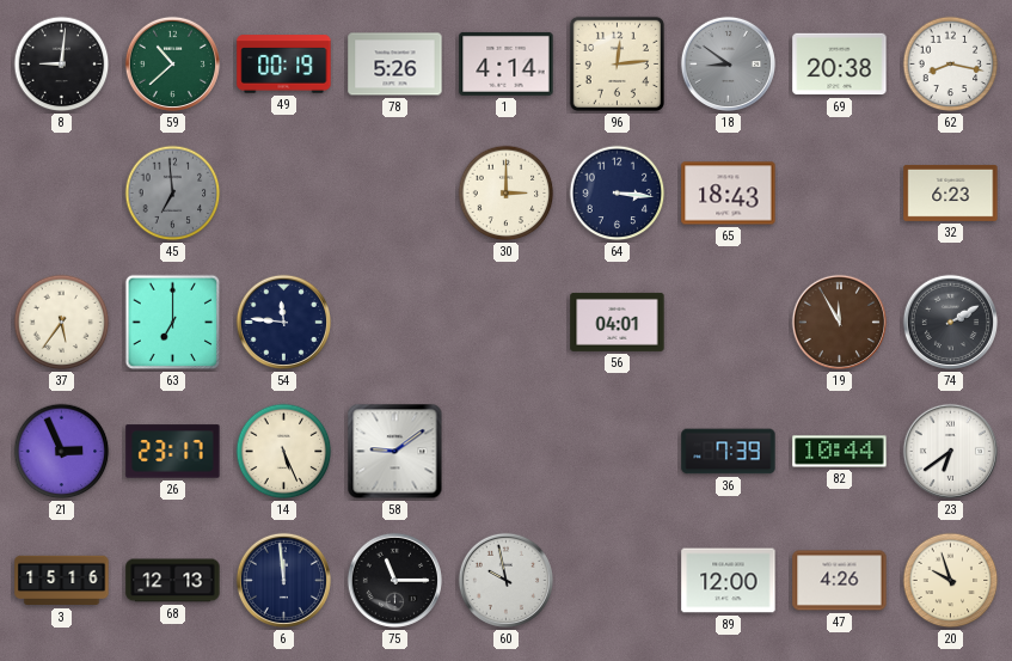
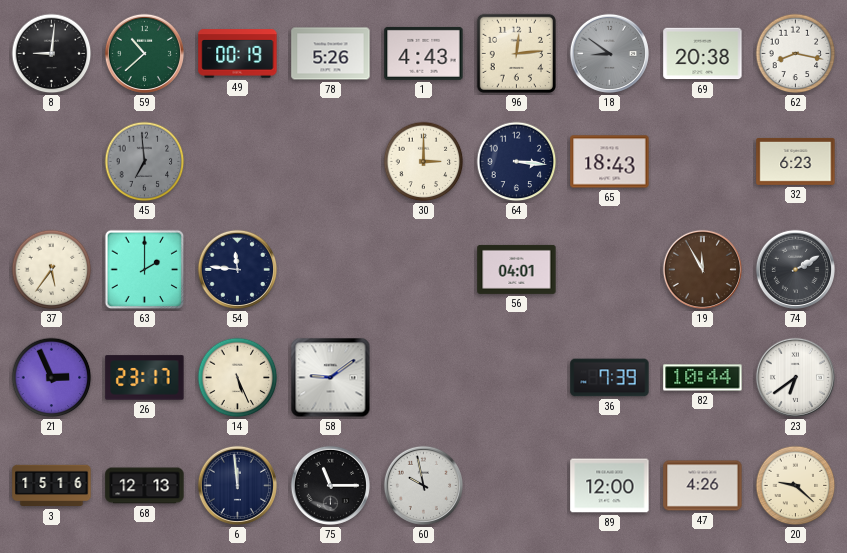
1: 4:14 -> 4:43
63: 7:00 -> 2:00
20: 9:57 -> 9:22
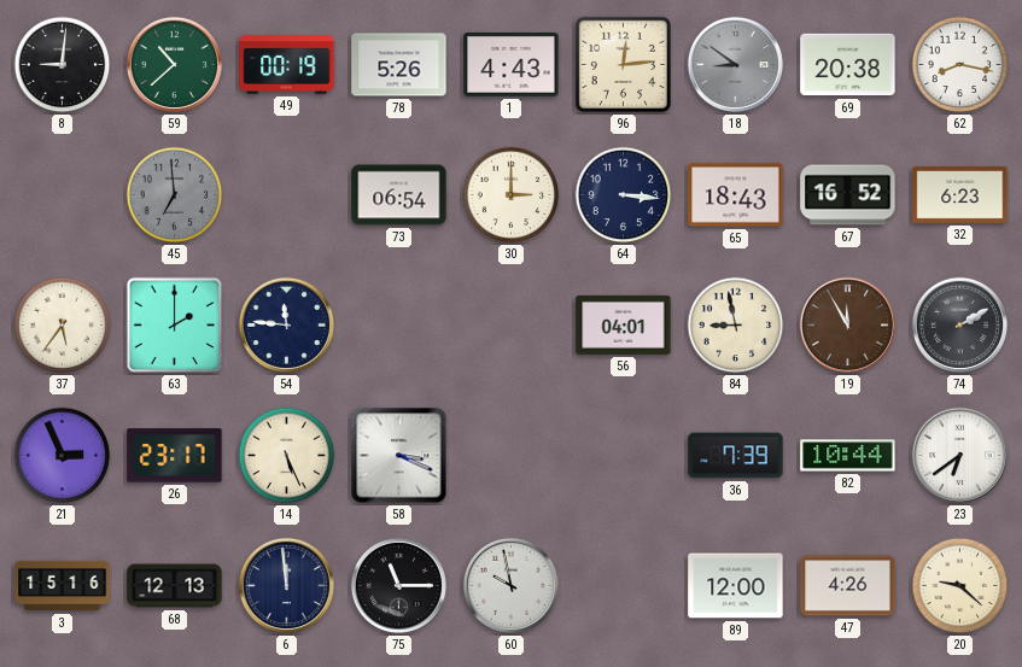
73: none -> 06:54
67: none -> 16:52
84: none -> 8:58
58: 9:09 -> 3:19
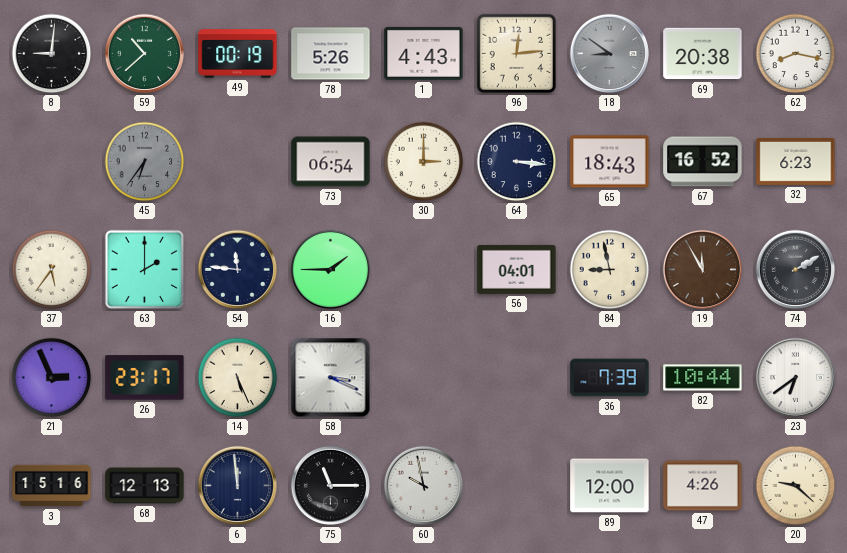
45: 6:59 -> 6:36
16: none -> 1:45
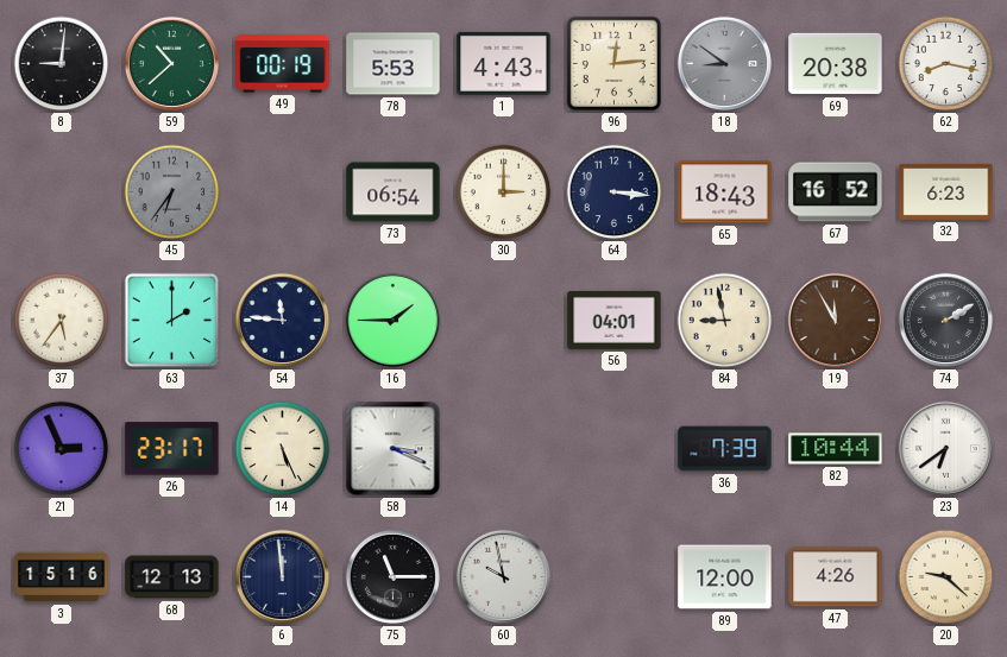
78: 5:26 -> 5:53
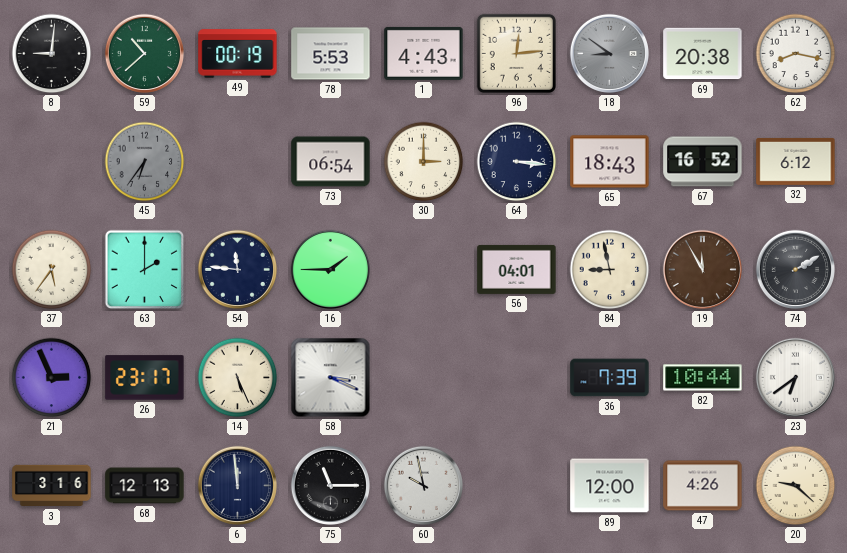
32: 6:23 -> 6:12
3: 15:16 -> 3:16
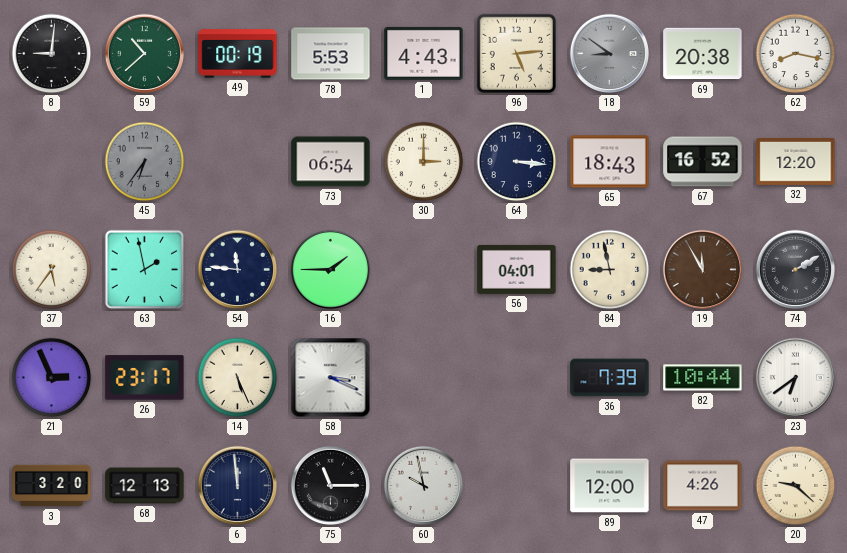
96: 12:14 -> 5:14
32: 6:12 -> 12:20
63: 2:00 -> 1:58
3: 3:16 -> 3:20
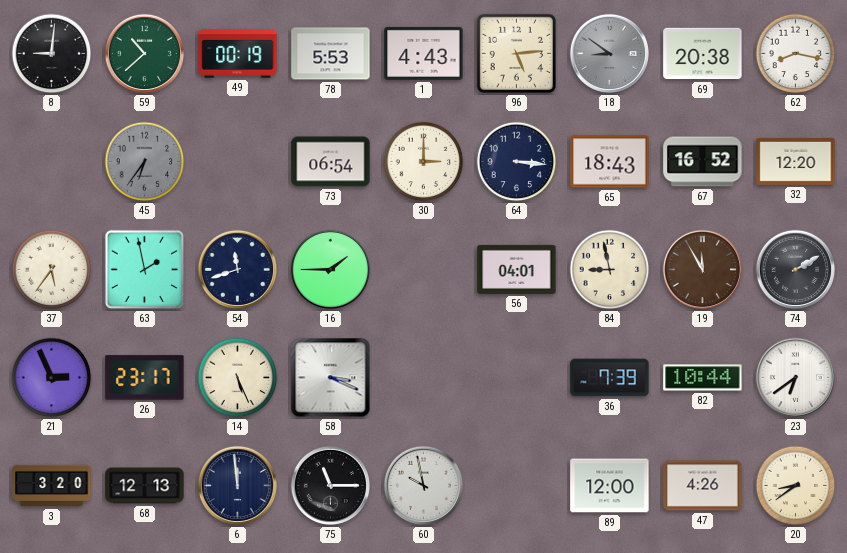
54: 11:46 -> 11:42
20: 9:22 -> 8:39
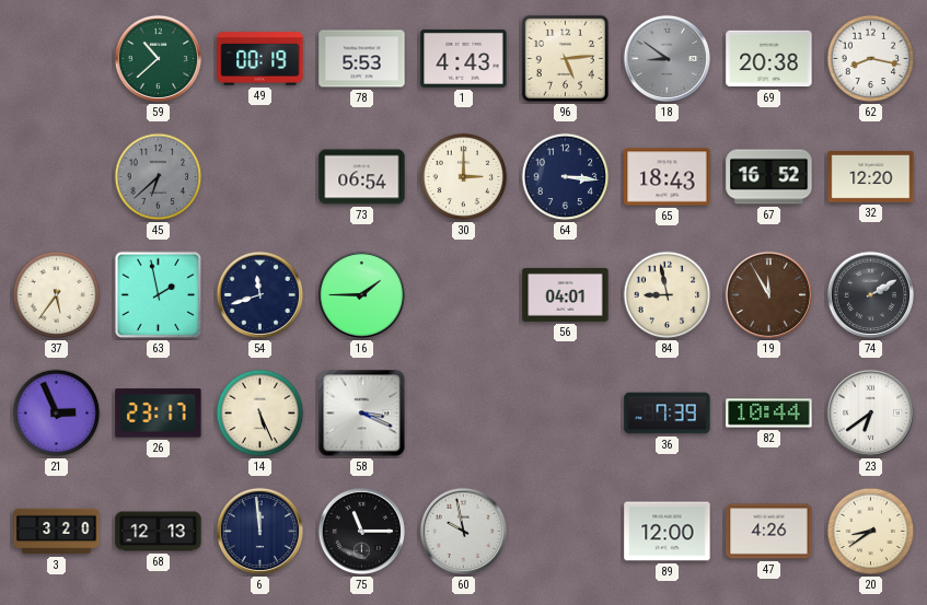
8: 9:01 -> none
45: 6:36 -> 6:38
